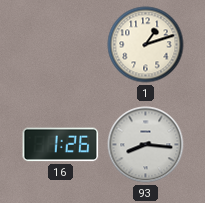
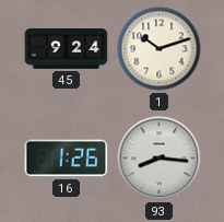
45: none -> 9:24
1: 1:12 -> 10:12
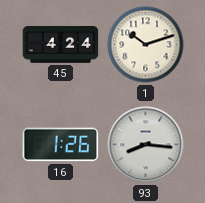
45: 9:24 -> 4:24
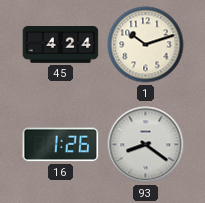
93: 8:16 -> 8:21
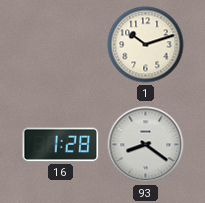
45: 4:24 -> none
16: 1:26 -> 1:28
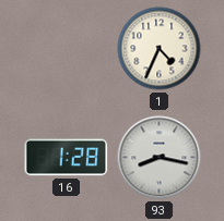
1: 10:12 -> 4:34
93: 8:21 -> 8:17
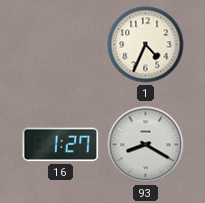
16: 1:28 -> 1:27
93: 8:17 -> 8:20
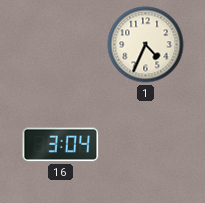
16: 1:27 -> 3:04
93: 8:20 -> none
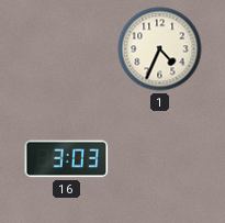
16: 3:04 -> 3:03
